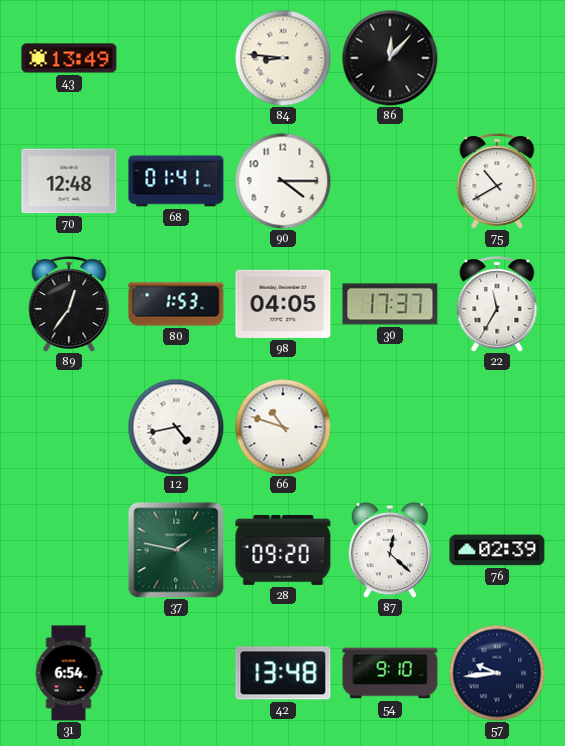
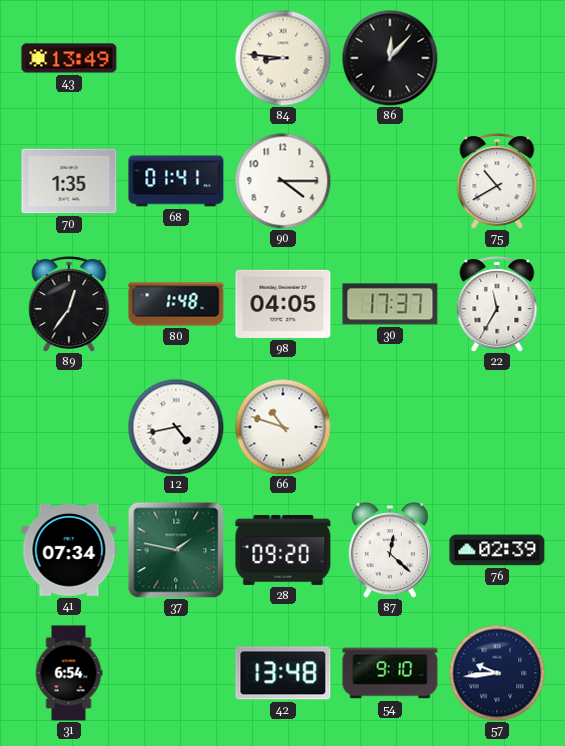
70: 12:48 -> 1:35
80: 1:53 -> 1:48
41: none -> 07:34
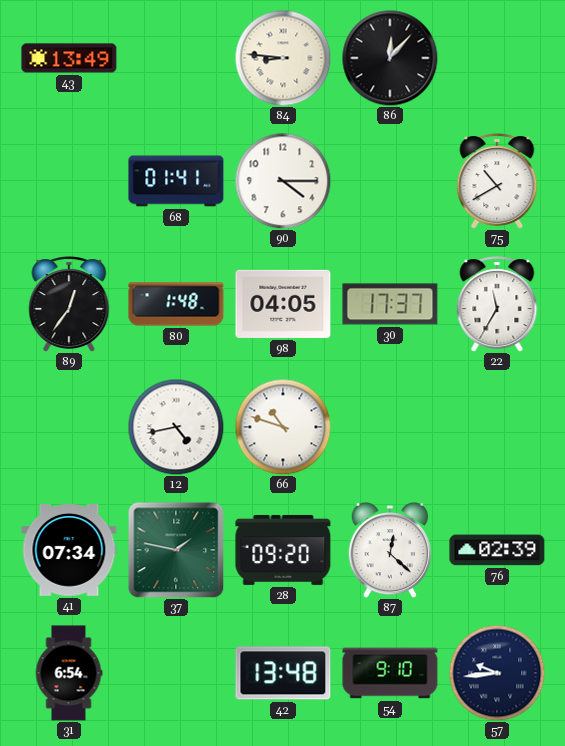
70: 1:35 -> none
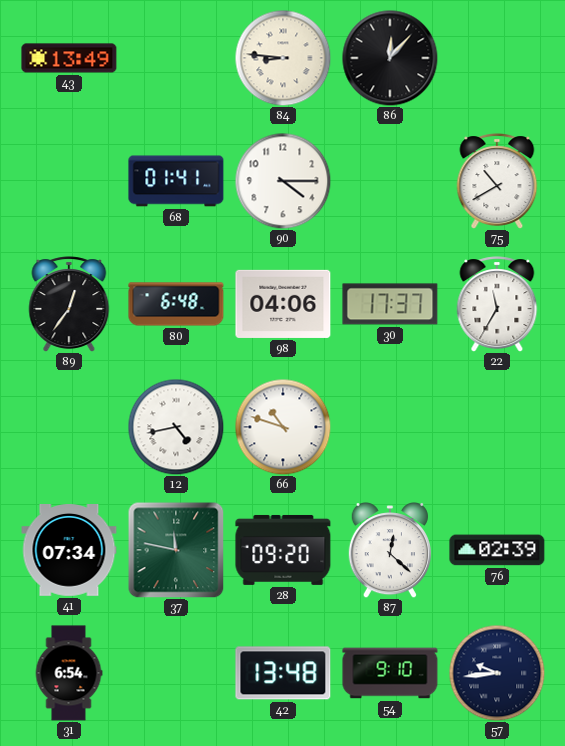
80: 1:48 -> 6:48
98: 04:05 -> 04:06
37: 1:47 -> 11:47
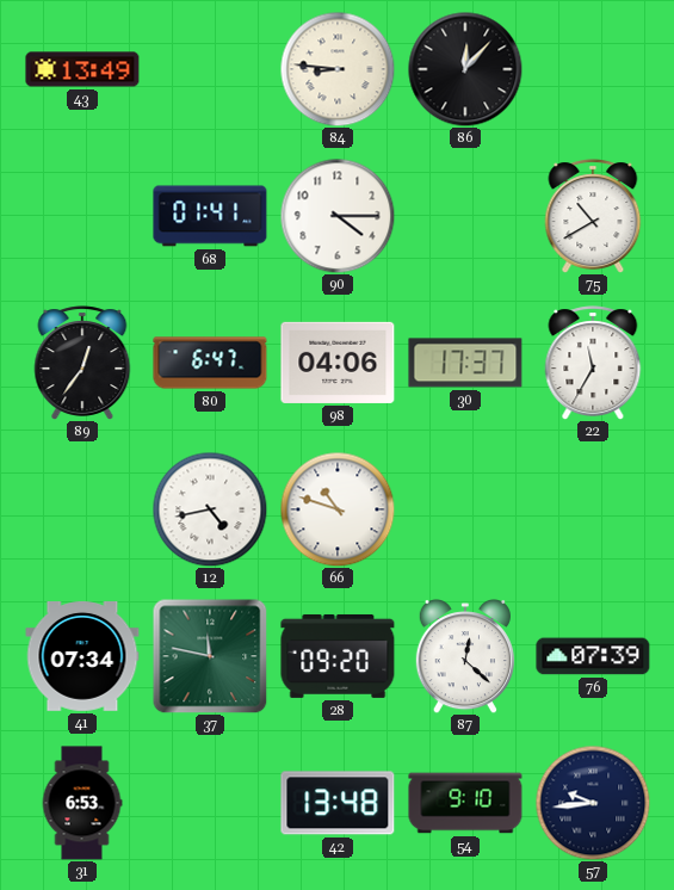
80: 6:48 -> 6:47
76: 02:39 -> 07:39
31: 6:54 -> 6:53
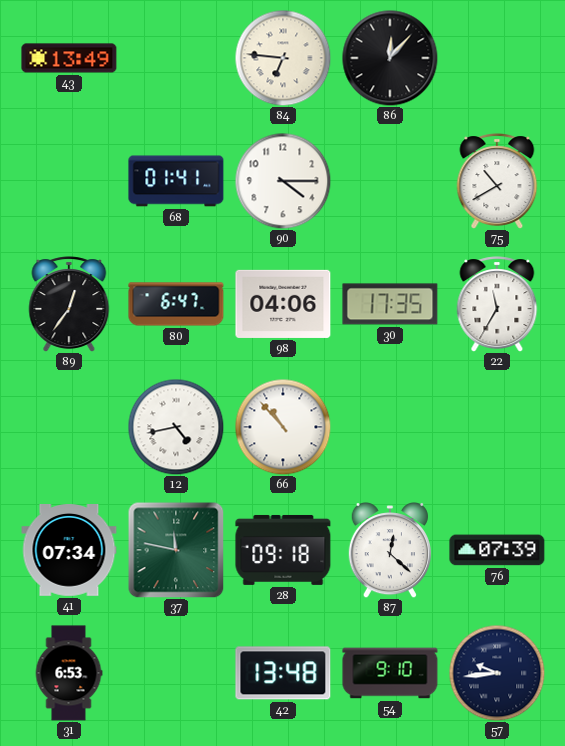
84: 8:46 -> 6:46
30: 17:37 -> 17:35
66: 10:48 -> 10:53
28: 09:20 -> 09:18
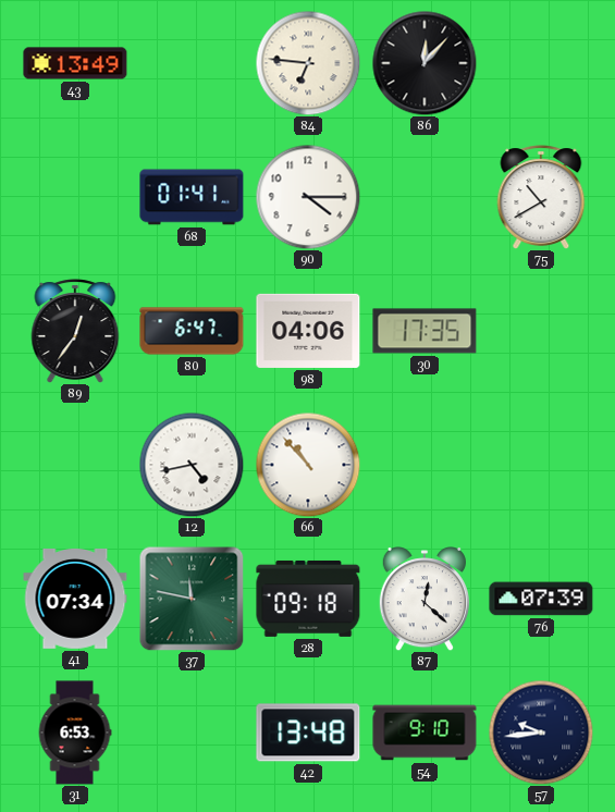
22: 11:35 -> none
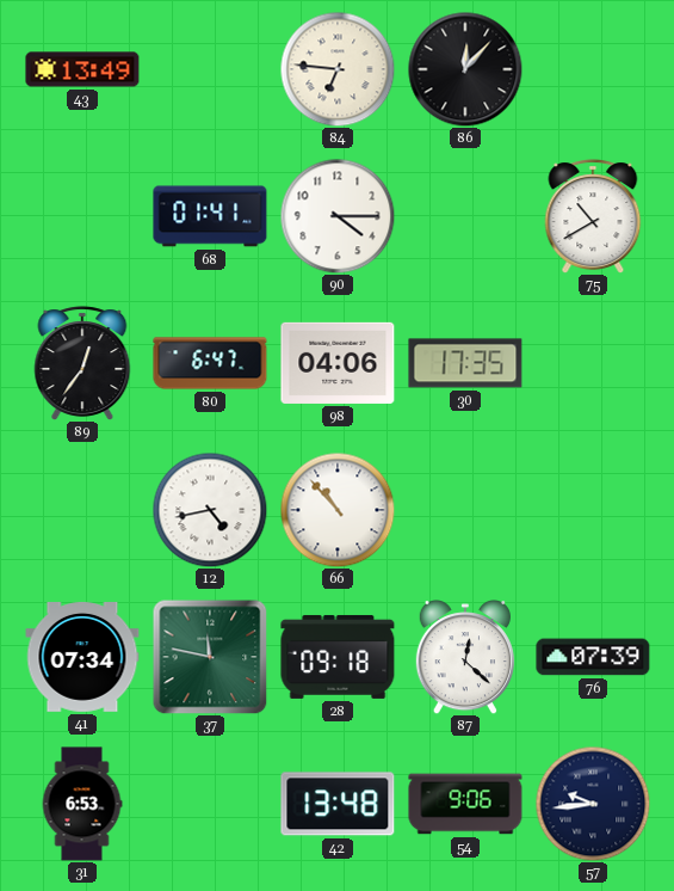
54: 9:10 -> 9:06
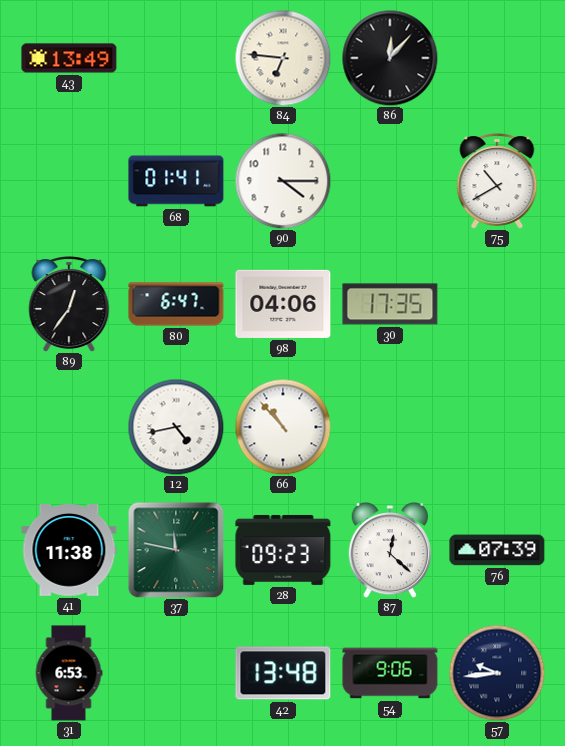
41: 07:34 -> 11:38
28: 09:18 -> 09:23
